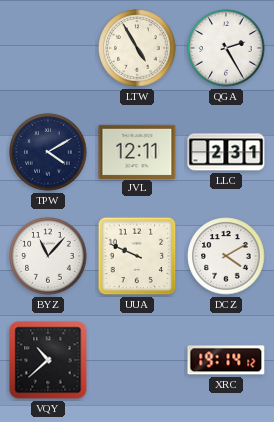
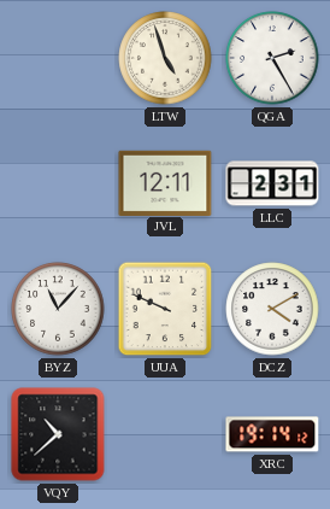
LTW: 4:55 -> 4:57
TPW: 4:10 -> none
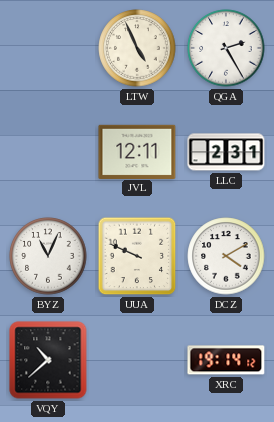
LTW: 4:57 -> 4:56
BYZ: 11:07 -> 11:04
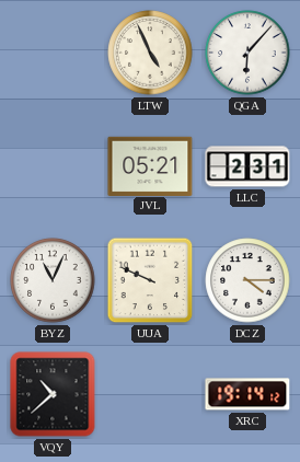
QGA: 2:25 -> 6:07
JVL: 12:11 -> 05:21
DCZ: 4:10 -> 4:15
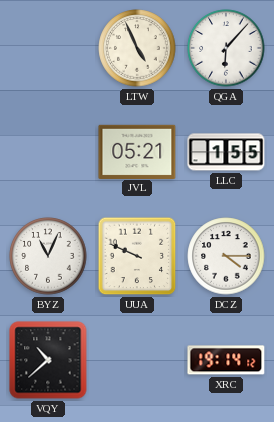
LLC: 2:31 -> 1:55
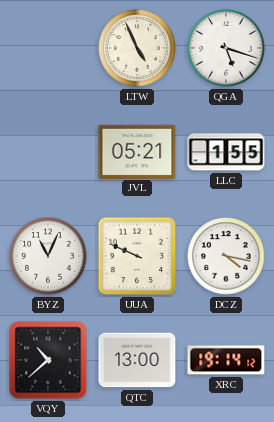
QGA: 6:07 -> 5:18
DCZ: 4:15 -> 4:17
QTC: none -> 13:00
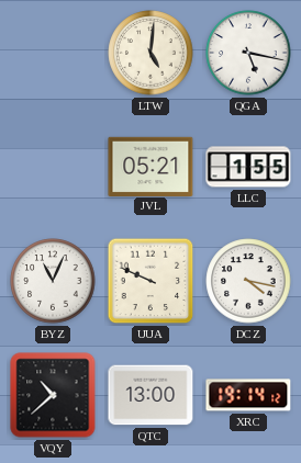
LTW: 4:56 -> 5:01
QGA: 5:18 -> 5:17
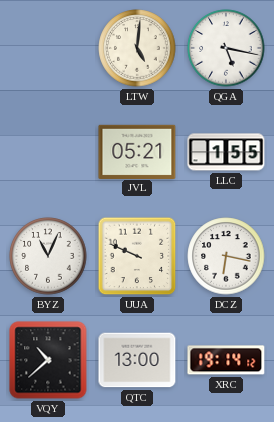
DCZ: 4:17 -> 6:17
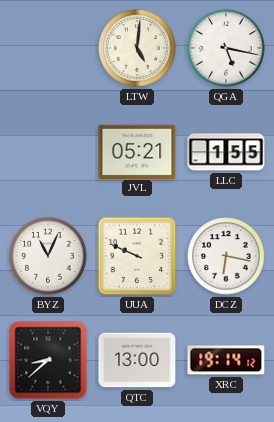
VQY: 10:38 -> 8:38
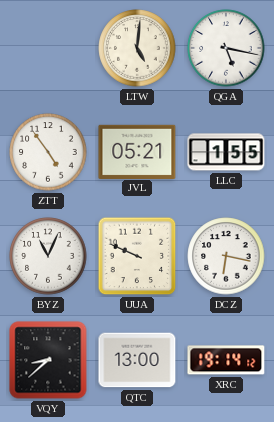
ZTT: none -> 4:54
